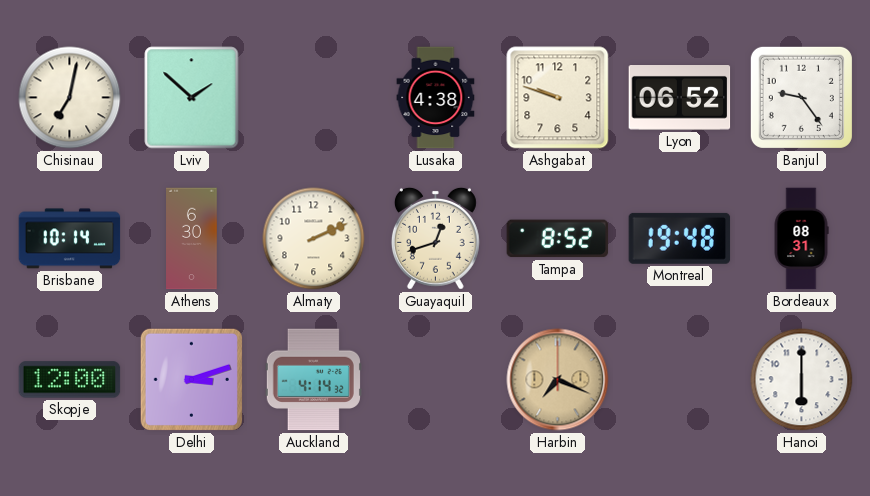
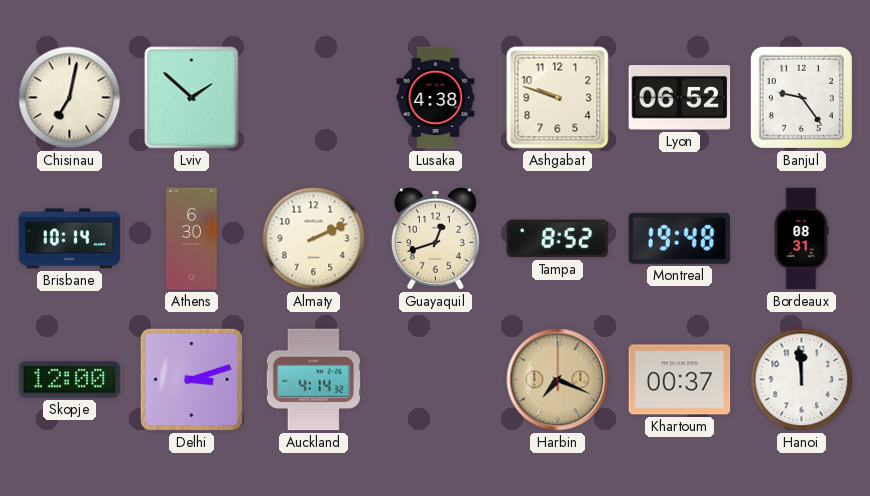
Khartoum: none -> 00:37
Hanoi: 6:00 -> 11:59
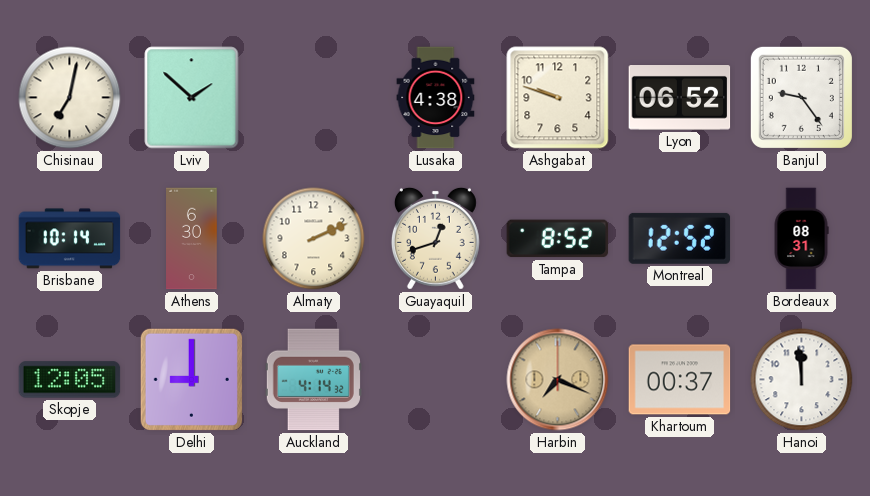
Montreal: 19:48 -> 12:52
Skopje: 12:00 -> 12:05
Delhi: 3:12 -> 9:00
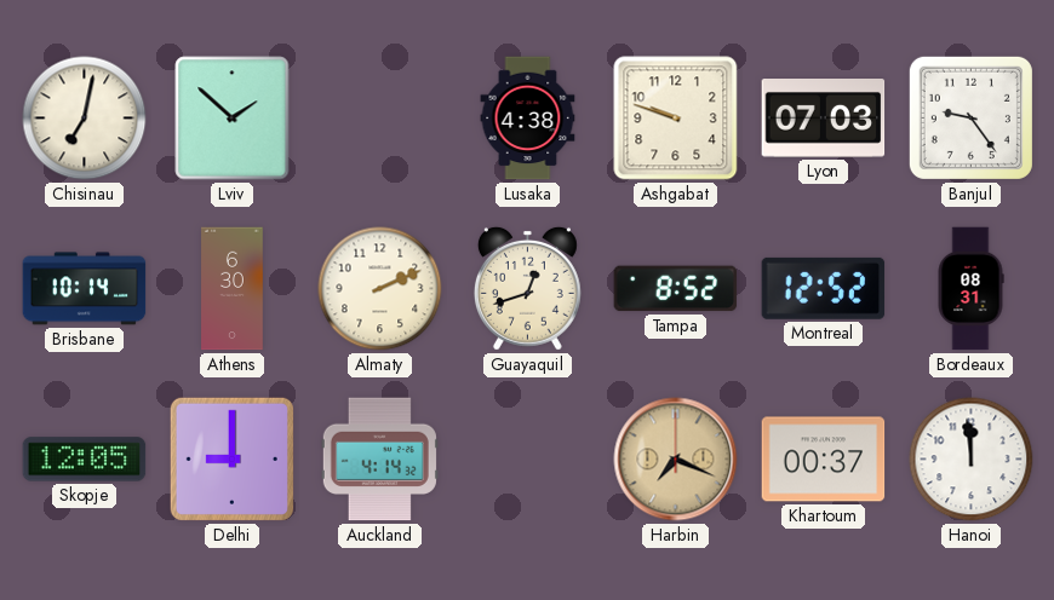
Lyon: 06:52 -> 07:03
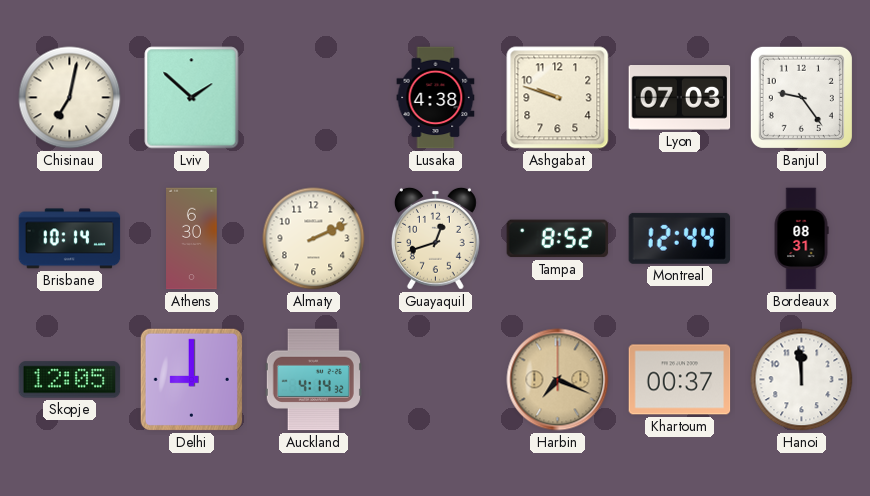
Montreal: 12:52 -> 12:44
